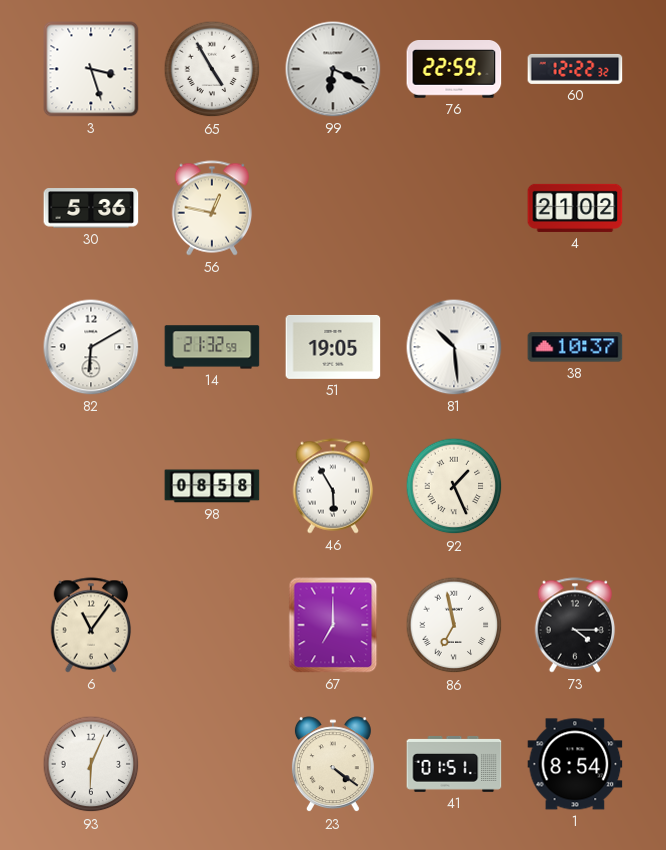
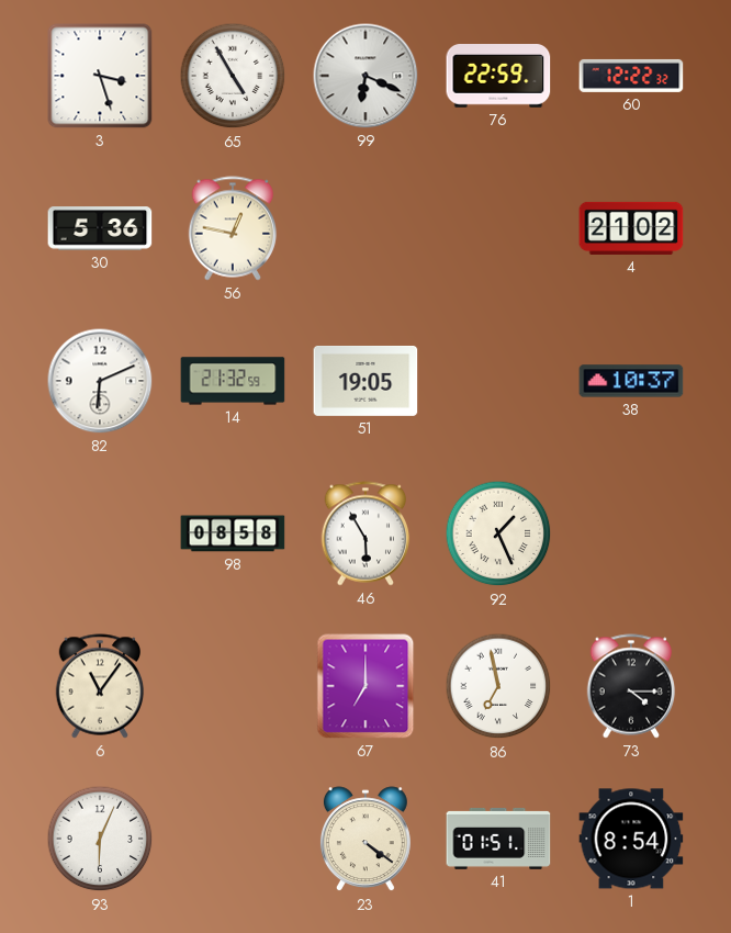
82: 6:10 -> 6:11
81: 10:29 -> none
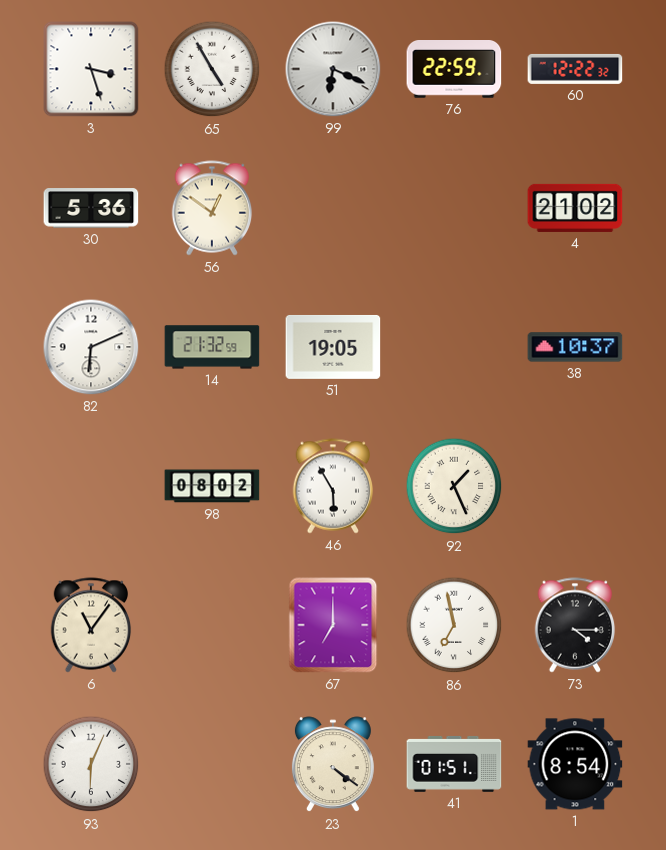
56: 12:47 -> 12:51
98: 08:58 -> 08:02
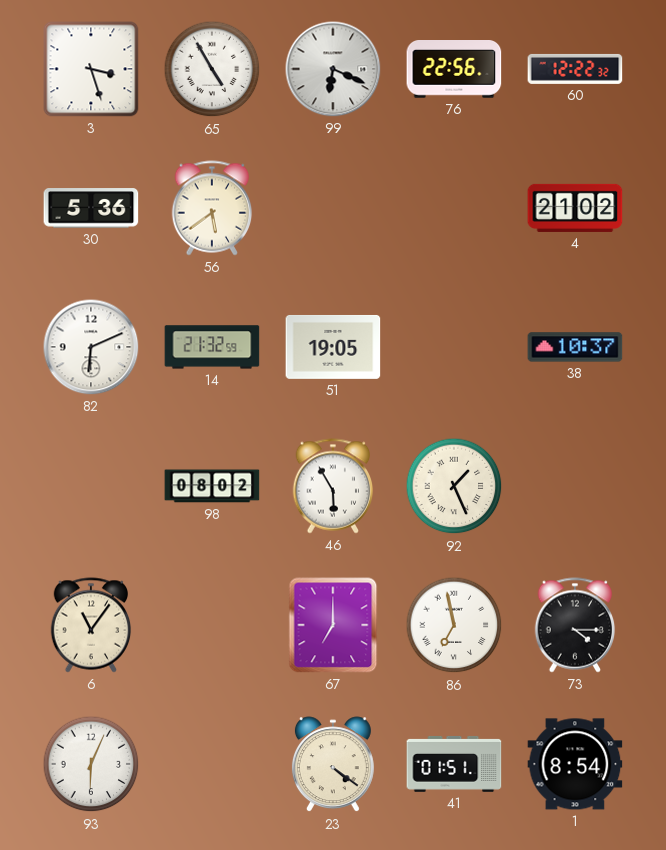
76: 22:59 -> 22:56
56: 12:51 -> 5:39
